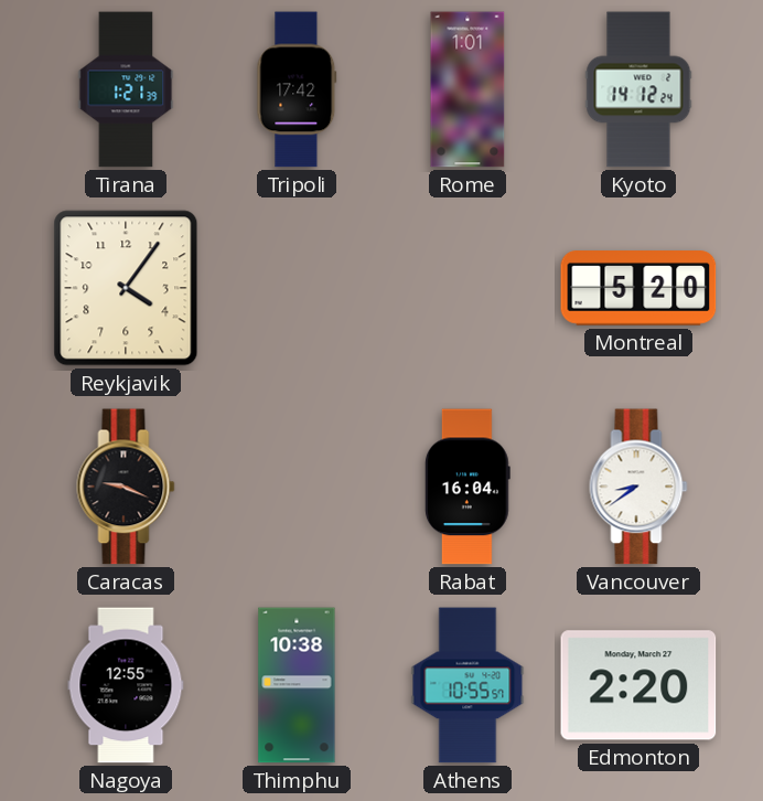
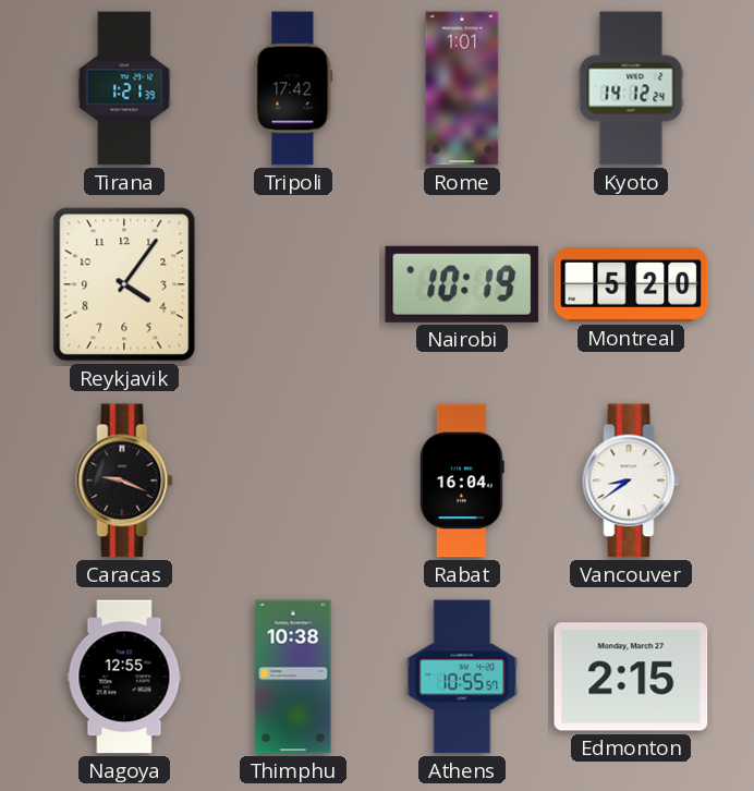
Nairobi: none -> 10:19
Edmonton: 2:20 -> 2:15
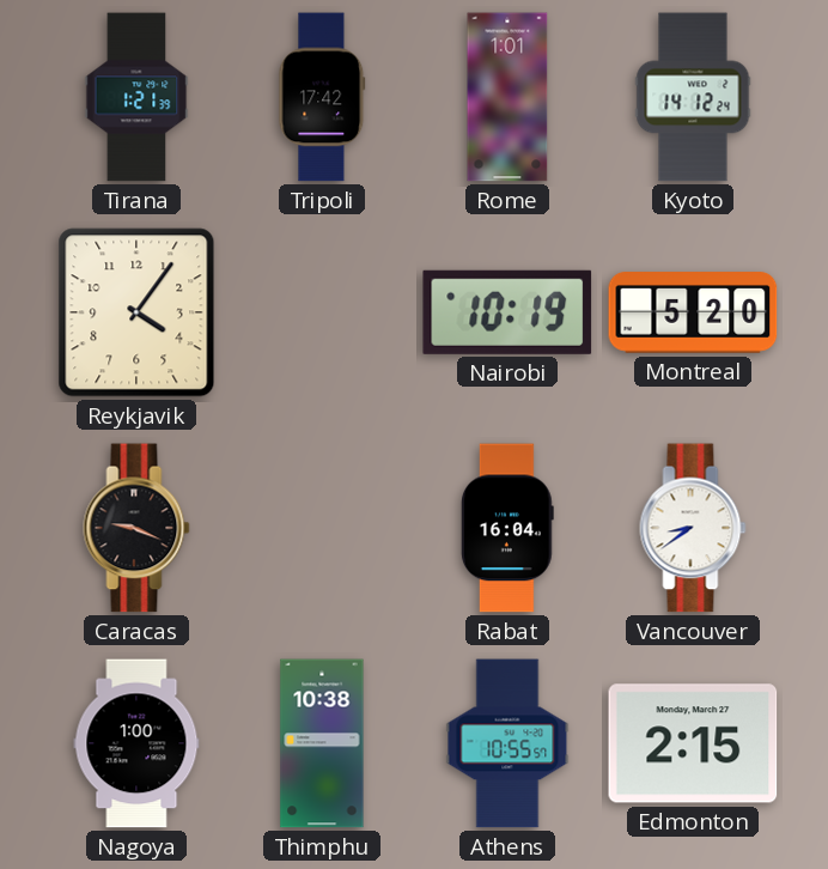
Nagoya: 12:55 -> 1:00
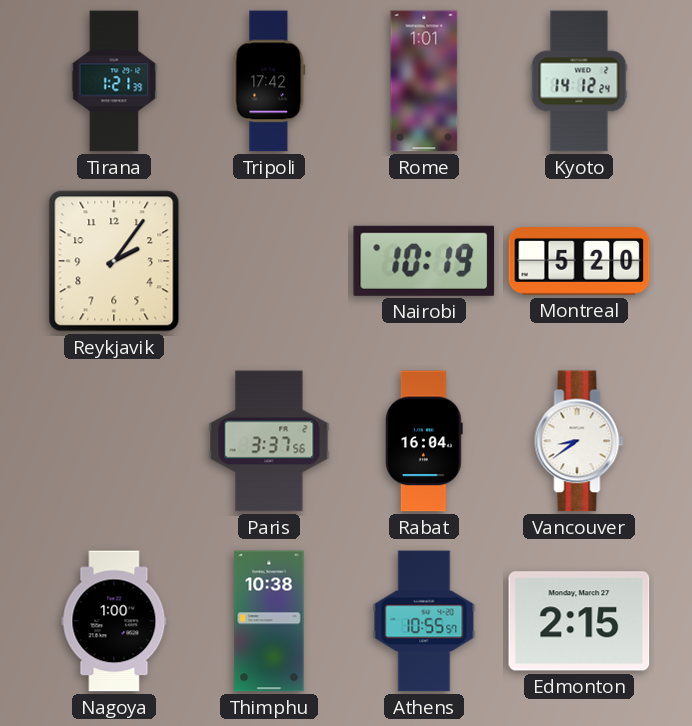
Reykjavik: 4:06 -> 2:06
Caracas: 9:19 -> none
Paris: none -> 3:37
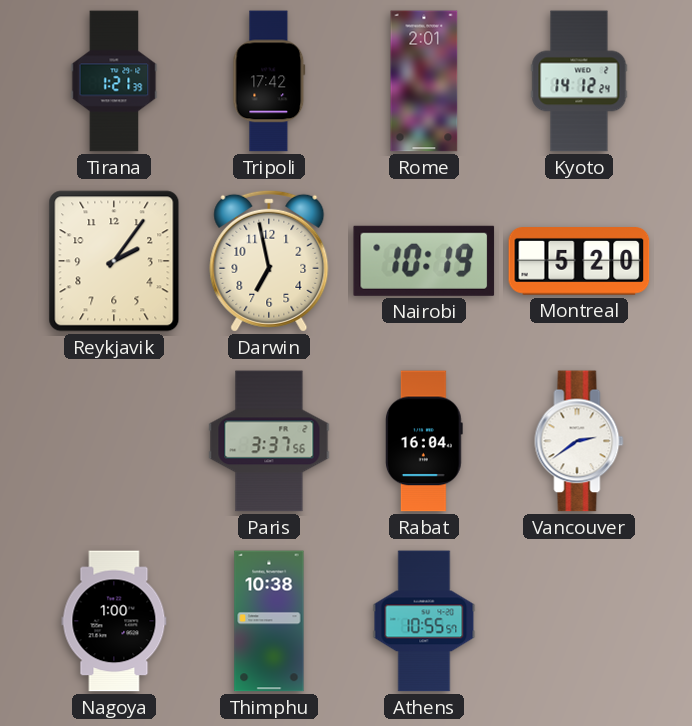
Rome: 1:01 -> 2:01
Darwin: none -> 6:58
Vancouver: 8:39 -> 2:39
Edmonton: 2:15 -> none
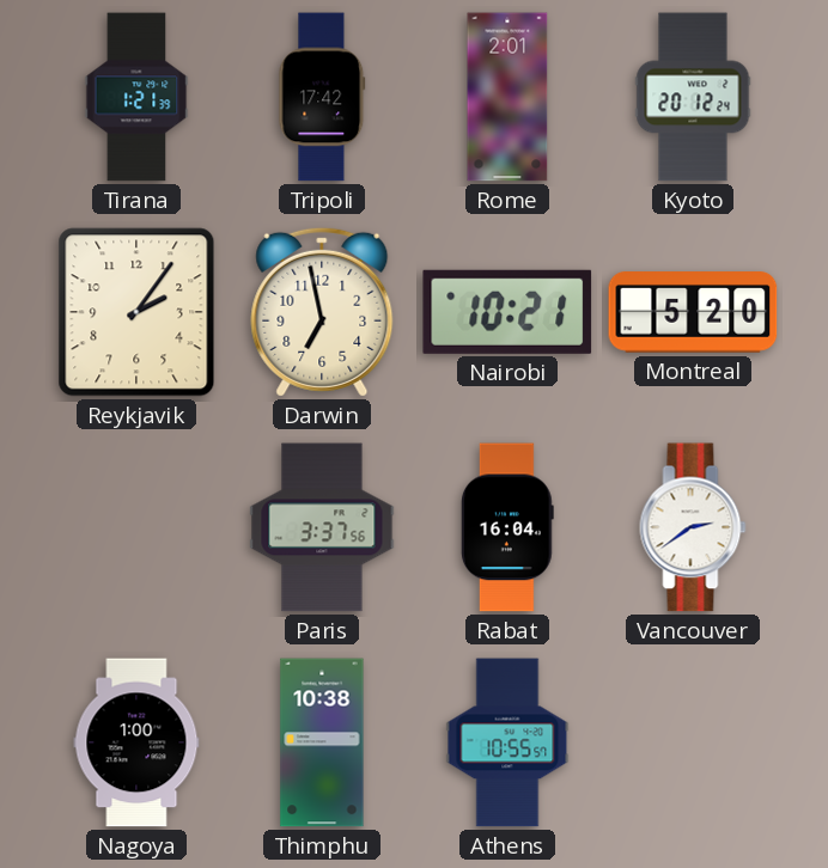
Kyoto: 14:12 -> 20:12
Nairobi: 10:19 -> 10:21
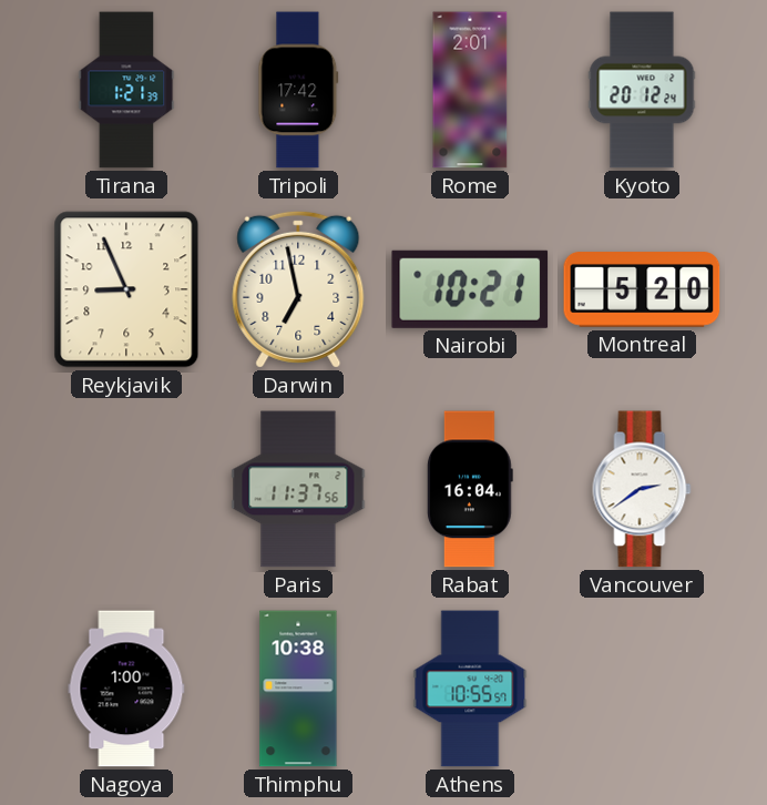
Reykjavik: 2:06 -> 8:56
Paris: 3:37 -> 11:37
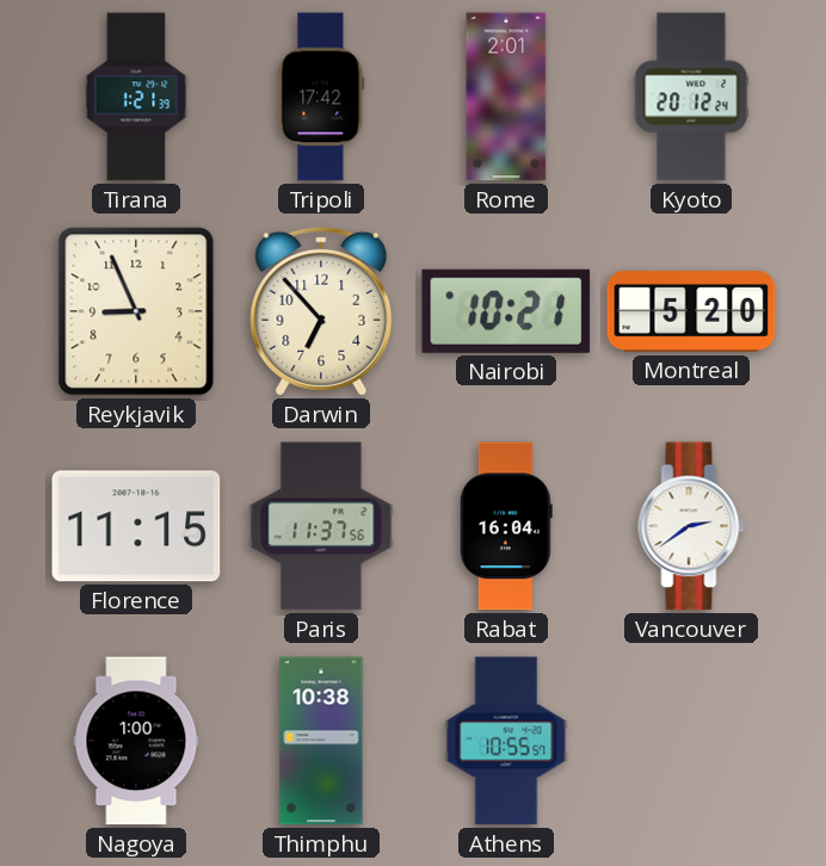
Darwin: 6:58 -> 6:53
Florence: none -> 11:15
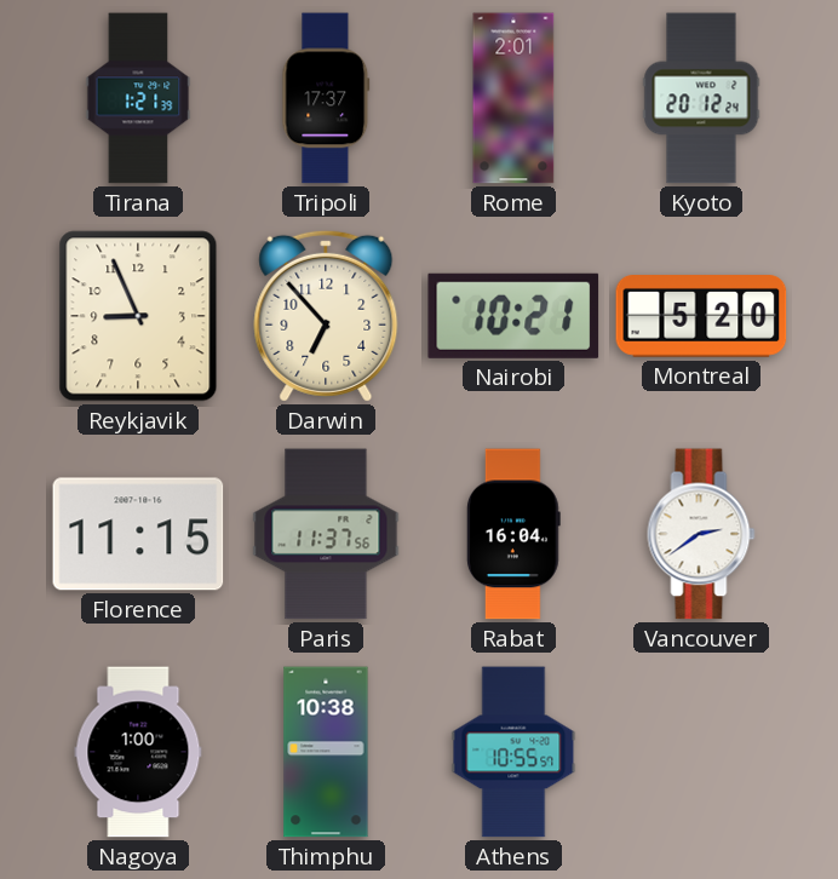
Tripoli: 17:42 -> 17:37
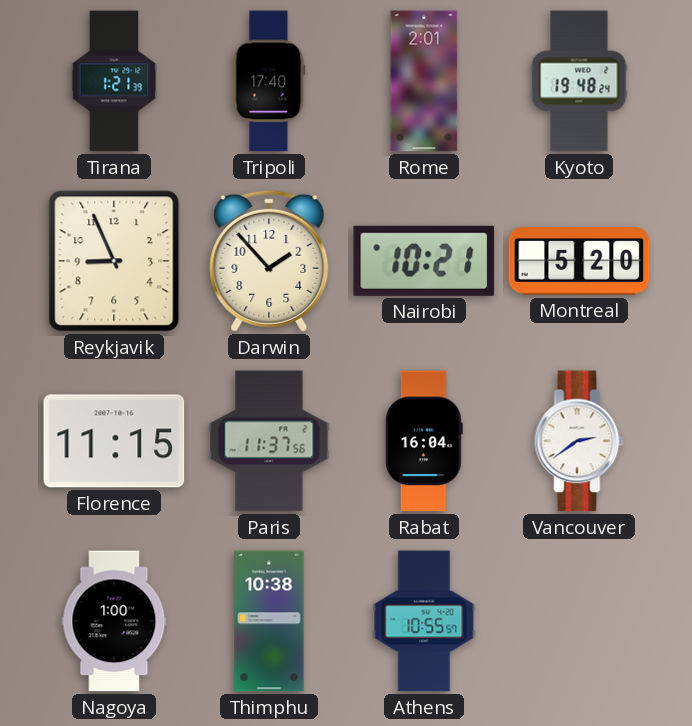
Tripoli: 17:37 -> 17:40
Kyoto: 20:12 -> 19:48
Darwin: 6:53 -> 1:53
